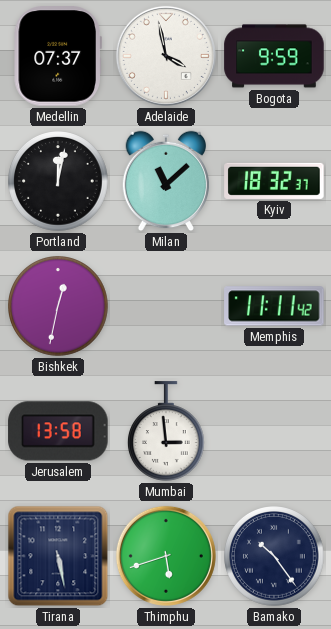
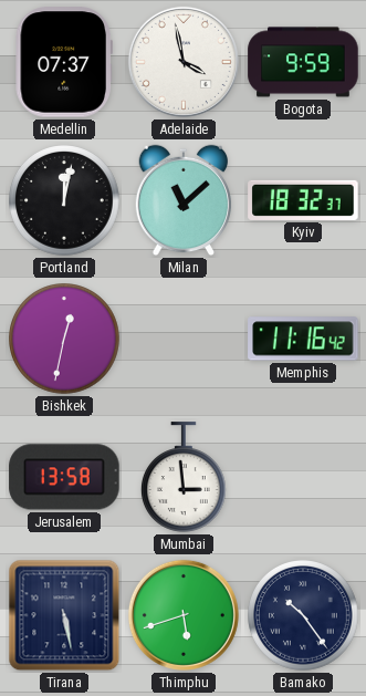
Memphis: 11:11 -> 11:16
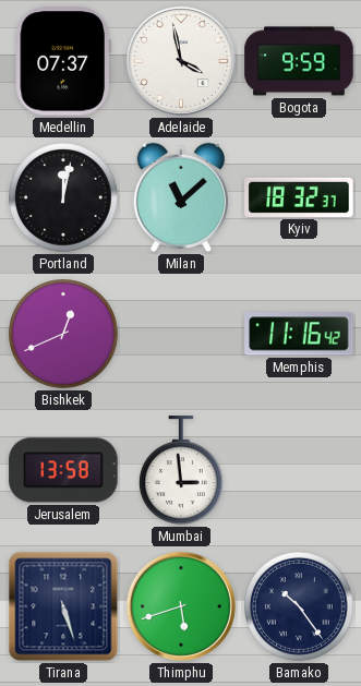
Bishkek: 12:32 -> 12:41
Tirana: 5:28 -> 5:27
